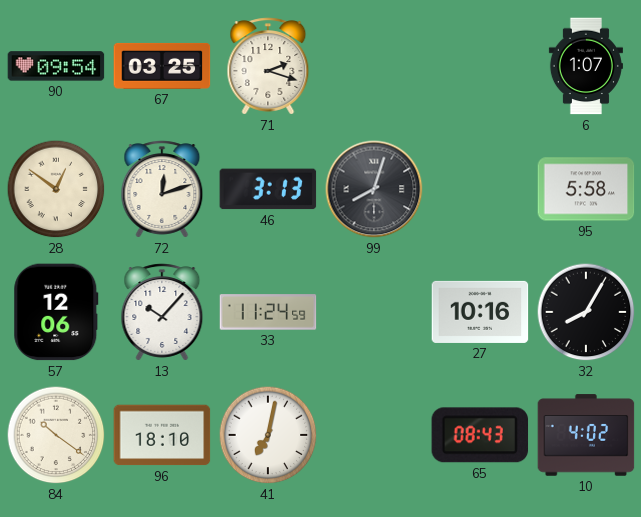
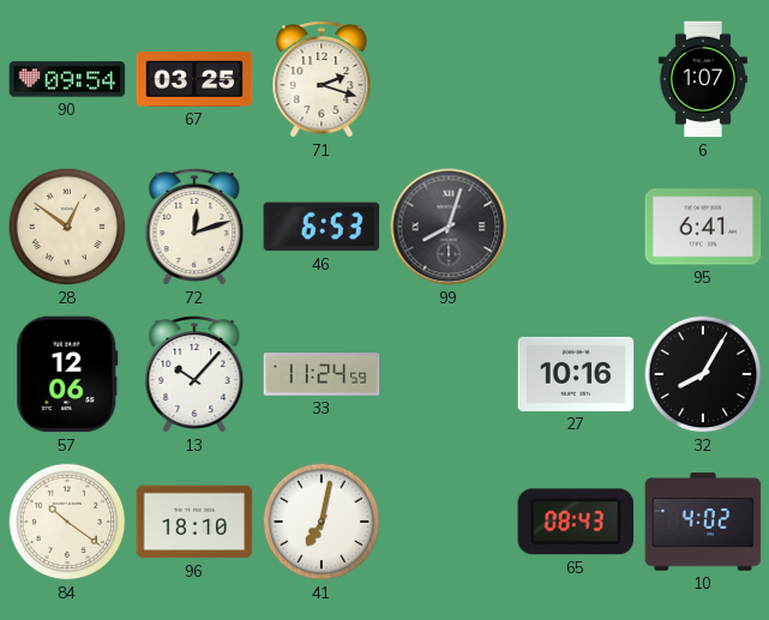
46: 3:13 -> 6:53
95: 5:58 -> 6:41
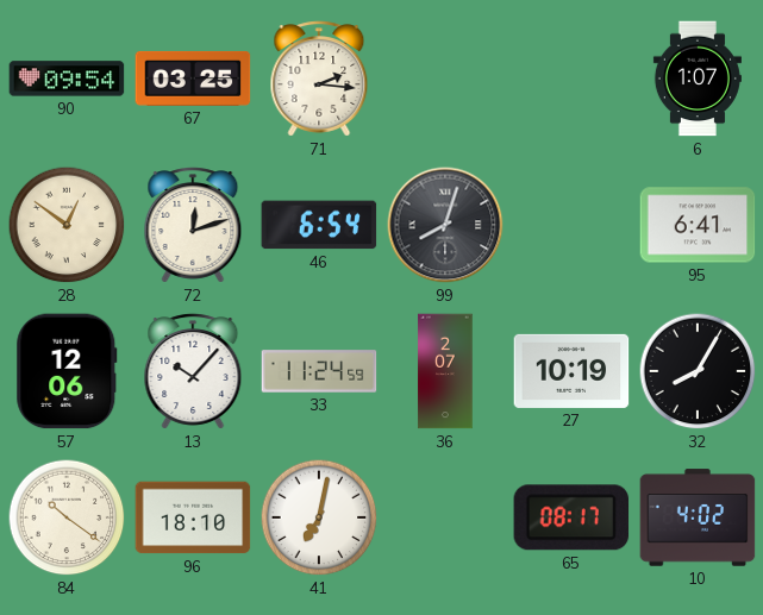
71: 2:18 -> 2:16
46: 6:53 -> 6:54
36: none -> 2:07
27: 10:16 -> 10:19
65: 08:43 -> 08:17
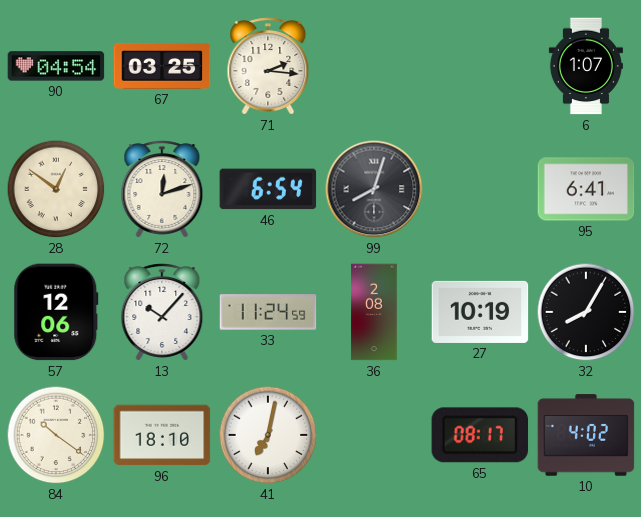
90: 09:54 -> 04:54
36: 2:07 -> 2:08
